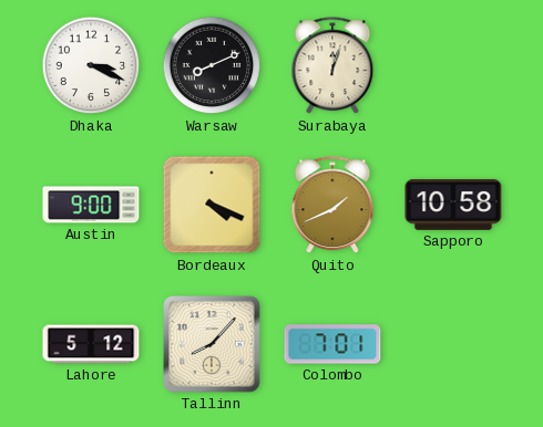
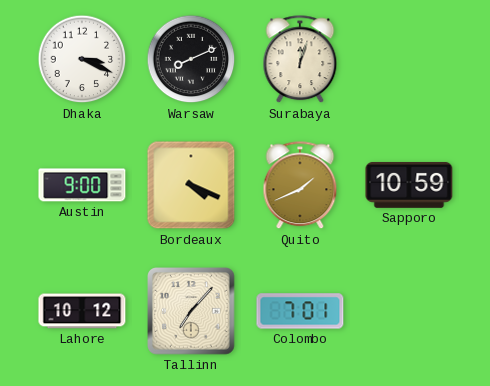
Sapporo: 10:58 -> 10:59
Lahore: 5:12 -> 10:12
Tallinn: 8:07 -> 7:07
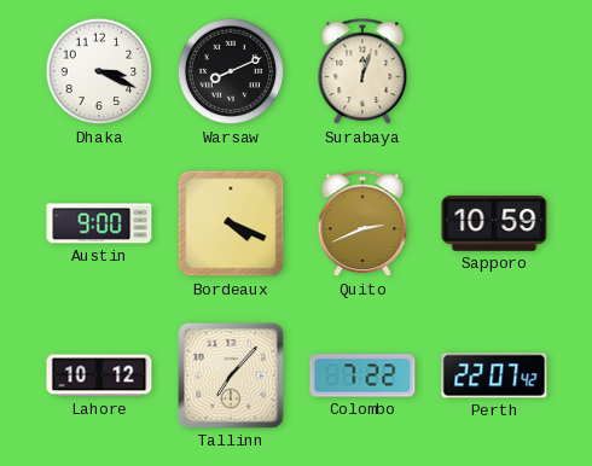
Quito: 1:41 -> 2:41
Colombo: 7:01 -> 7:22
Perth: none -> 22:07
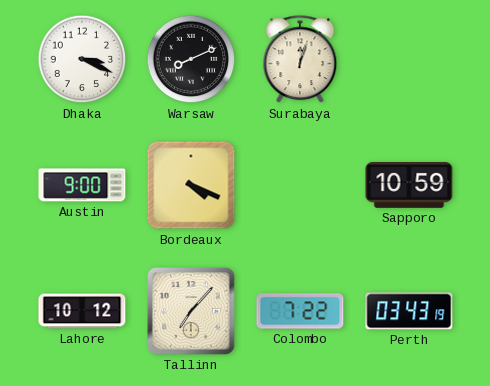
Quito: 2:41 -> none
Perth: 22:07 -> 03:43
